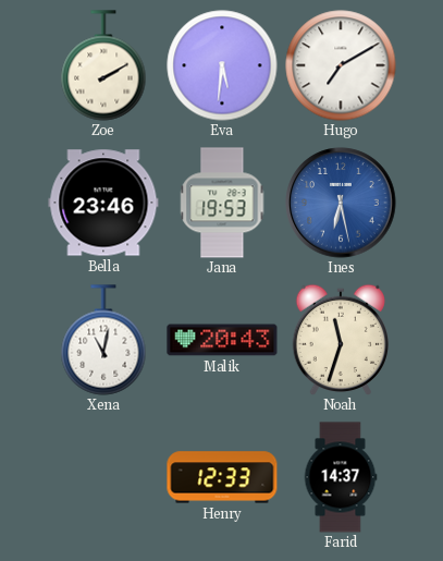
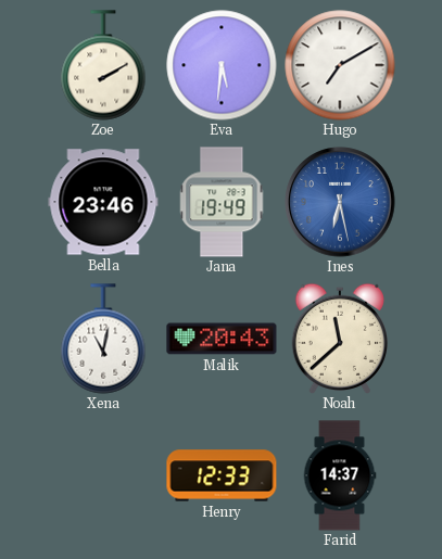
Jana: 19:53 -> 19:49
Noah: 11:33 -> 11:38
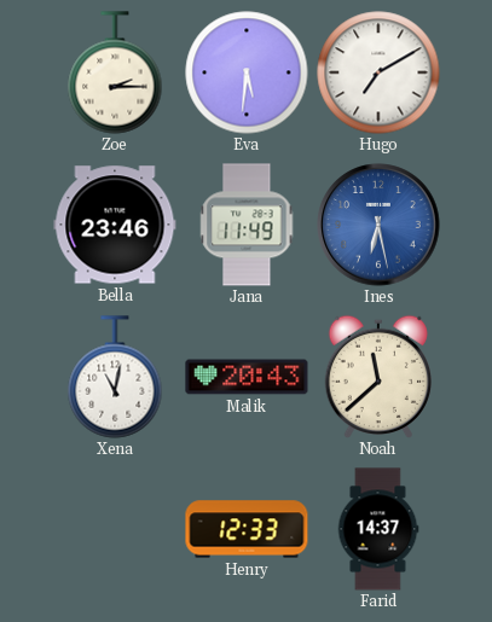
Zoe: 2:10 -> 2:15
Jana: 19:49 -> 11:49
